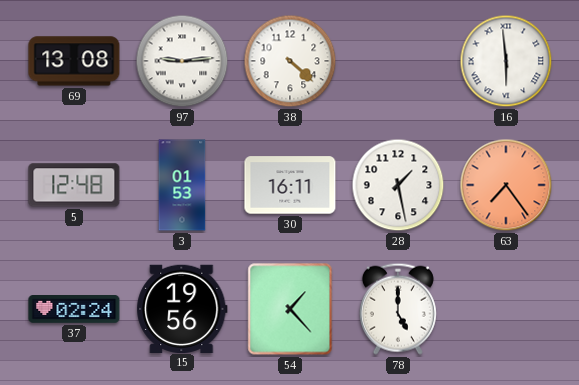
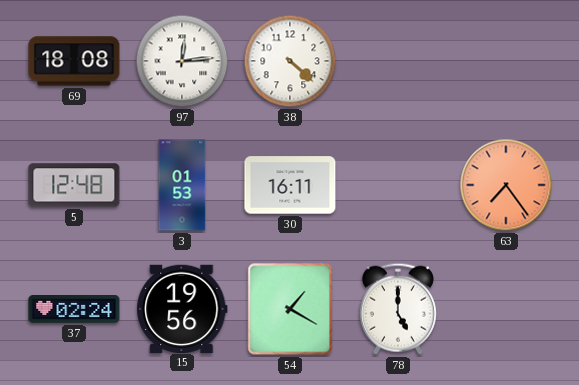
69: 13:08 -> 18:08
97: 9:14 -> 12:14
16: 5:59 -> none
28: 1:28 -> none
54: 1:23 -> 1:20
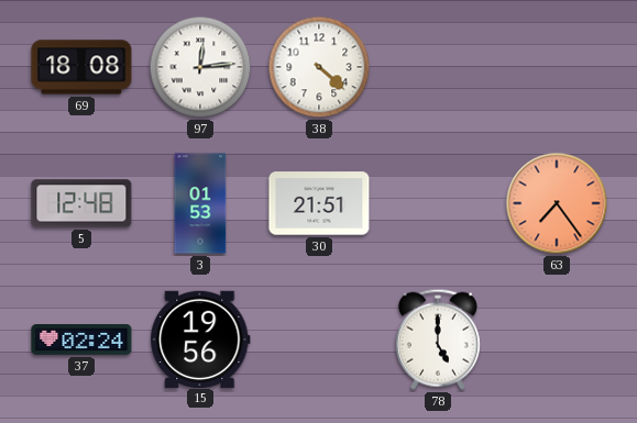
30: 16:11 -> 21:51
54: 1:20 -> none
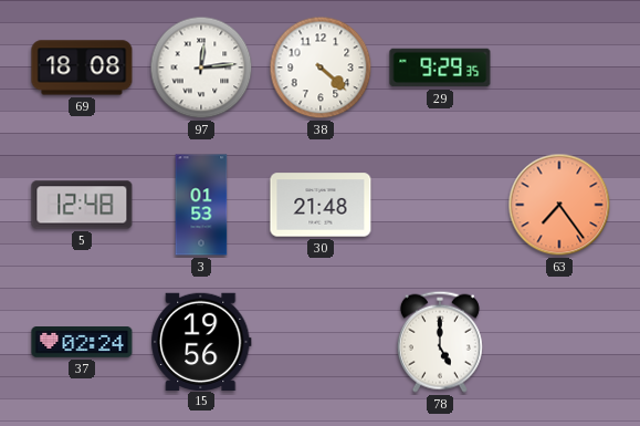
29: none -> 9:29
30: 21:51 -> 21:48
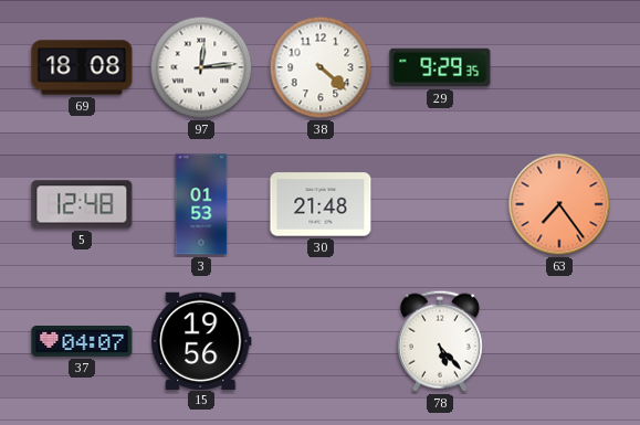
37: 02:24 -> 04:07
78: 5:00 -> 5:23
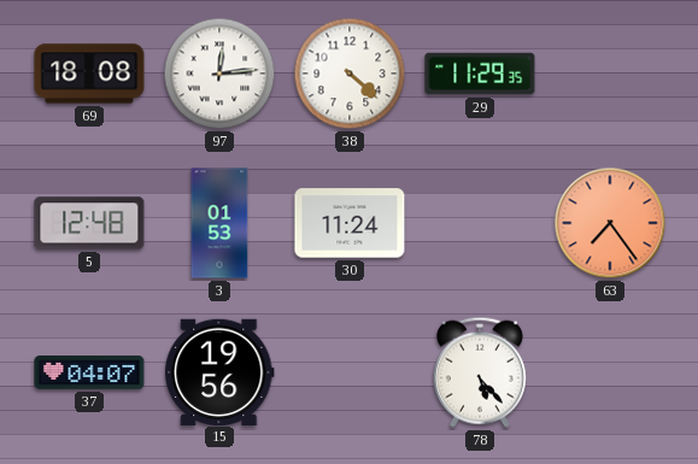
29: 9:29 -> 11:29
30: 21:48 -> 11:24
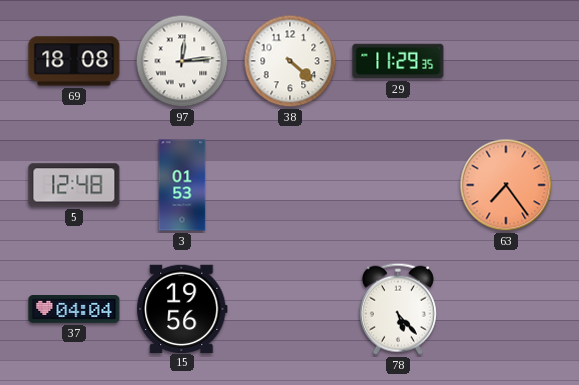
30: 11:24 -> none
37: 04:07 -> 04:04
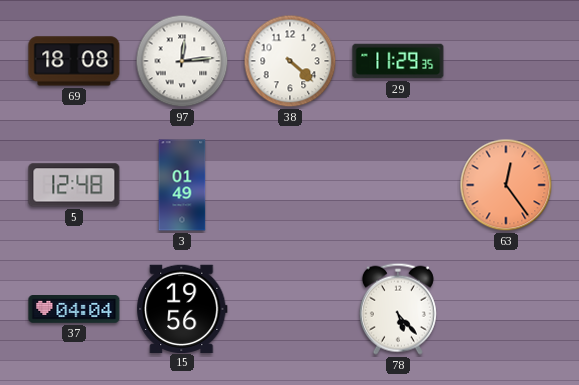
3: 01:53 -> 01:49
63: 7:24 -> 12:24
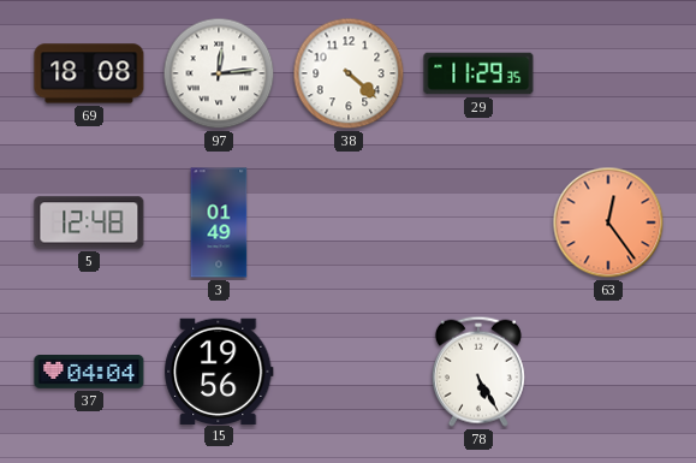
78: 5:23 -> 5:25
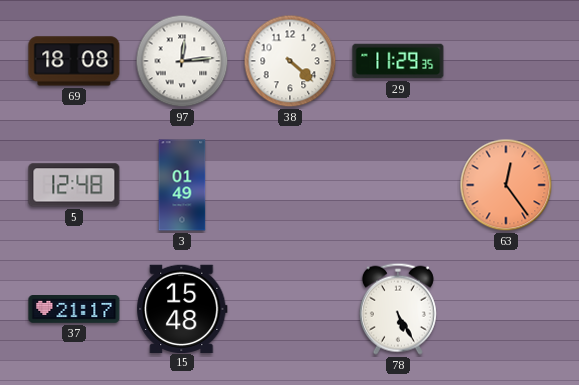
37: 04:04 -> 21:17
15: 19:56 -> 15:48
